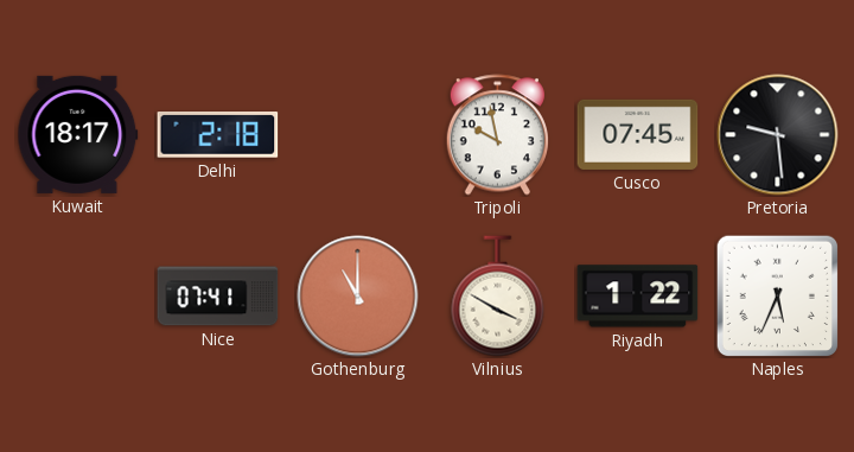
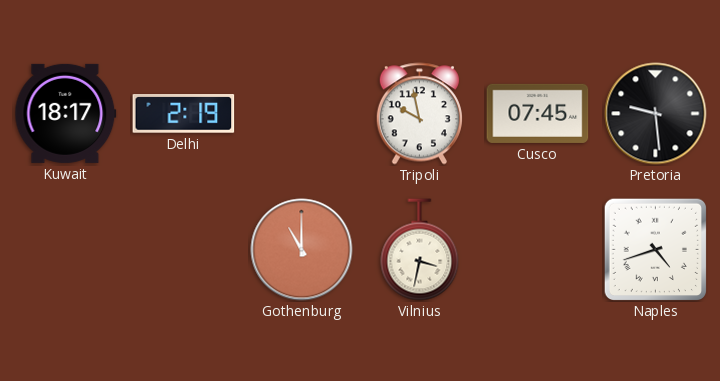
Delhi: 2:18 -> 2:19
Nice: 07:41 -> none
Vilnius: 3:50 -> 3:32
Riyadh: 1:22 -> none
Naples: 5:34 -> 4:42
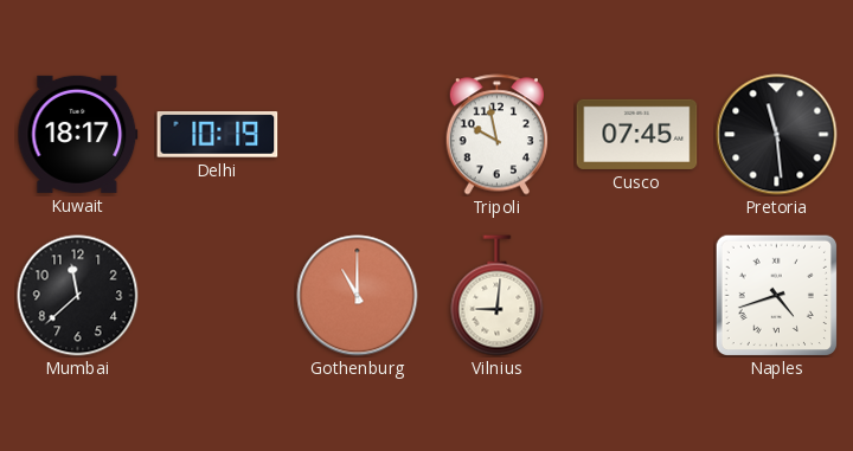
Delhi: 2:19 -> 10:19
Pretoria: 9:29 -> 11:29
Mumbai: none -> 11:38
Vilnius: 3:32 -> 9:01
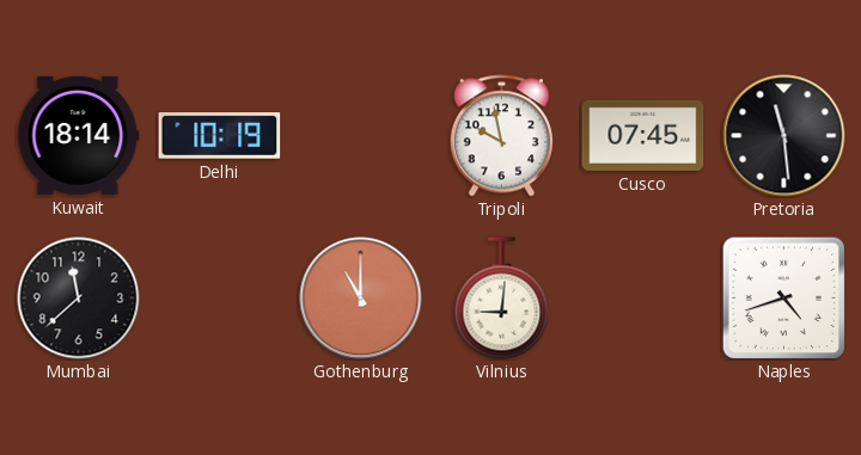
Kuwait: 18:17 -> 18:14
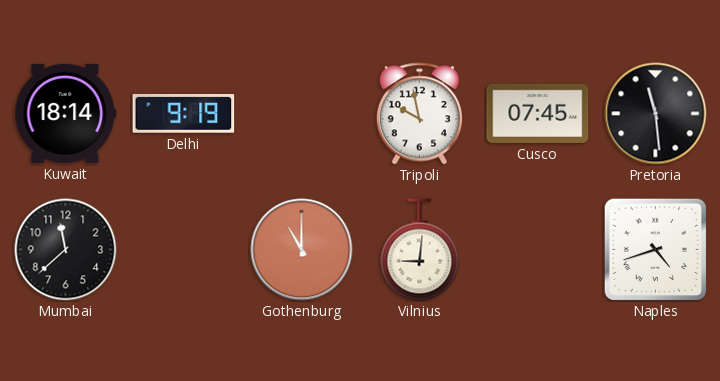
Delhi: 10:19 -> 9:19
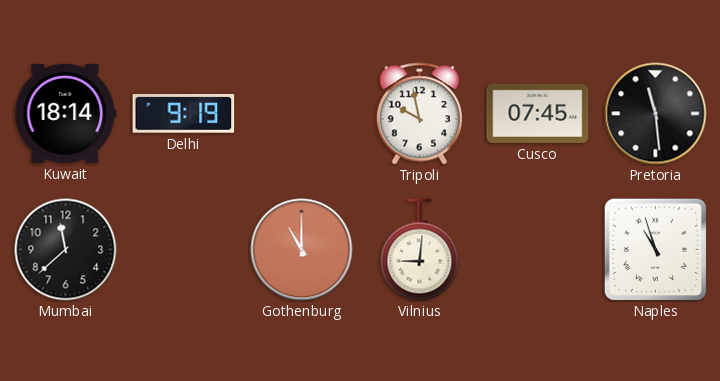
Naples: 4:42 -> 10:57
